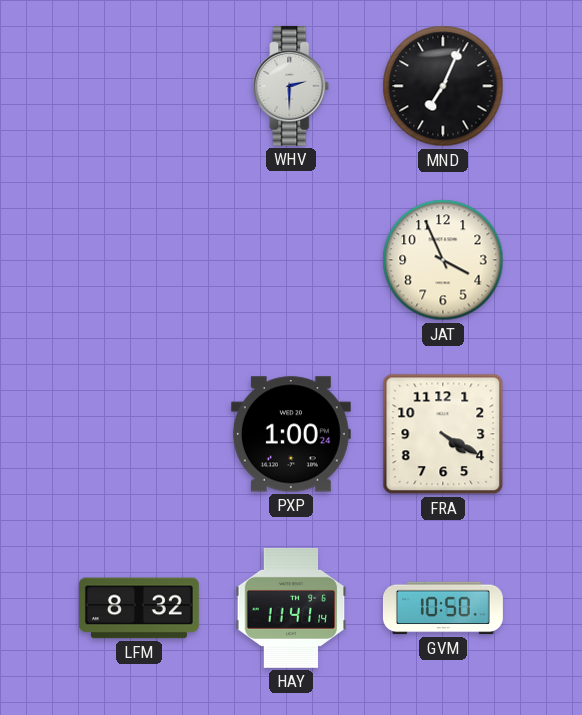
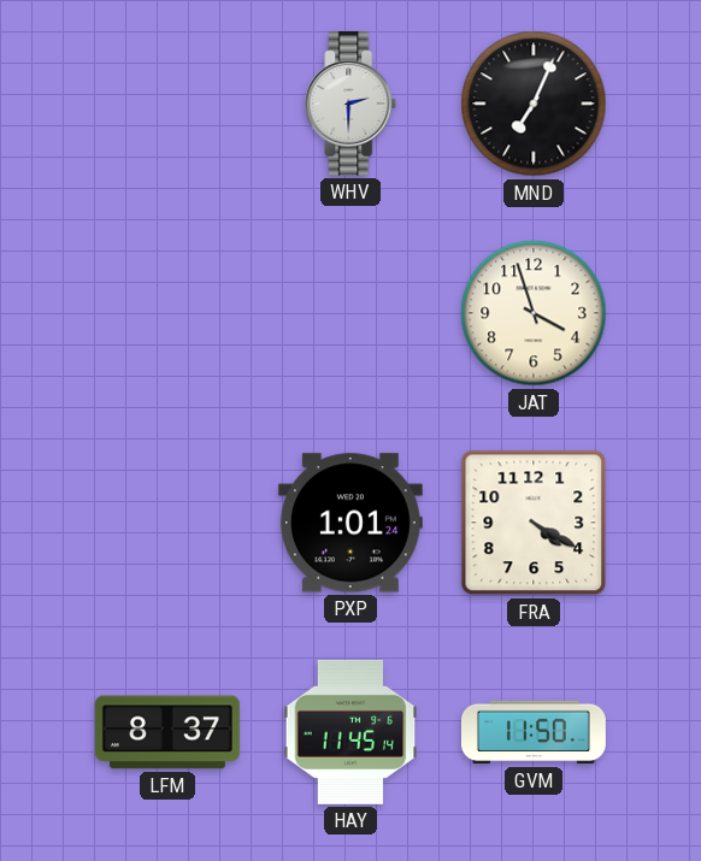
JAT: 3:56 -> 3:57
PXP: 1:00 -> 1:01
LFM: 8:32 -> 8:37
HAY: 11:41 -> 11:45
GVM: 10:50 -> 11:50
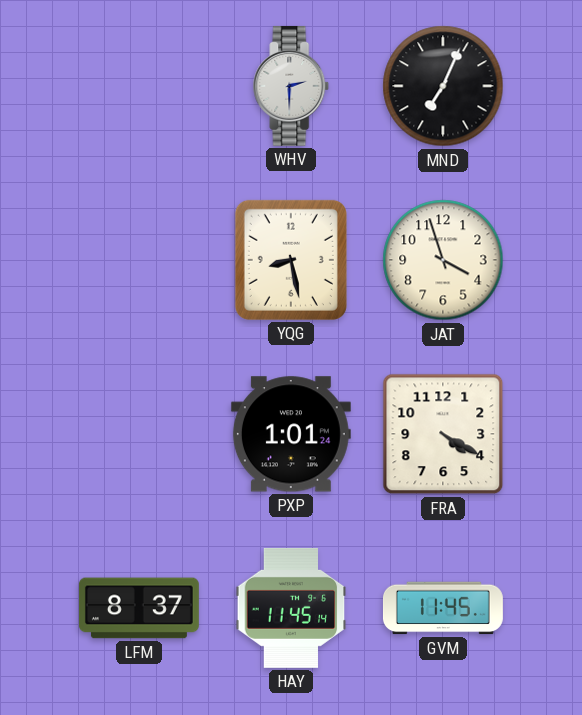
YQG: none -> 8:28
GVM: 11:50 -> 11:45
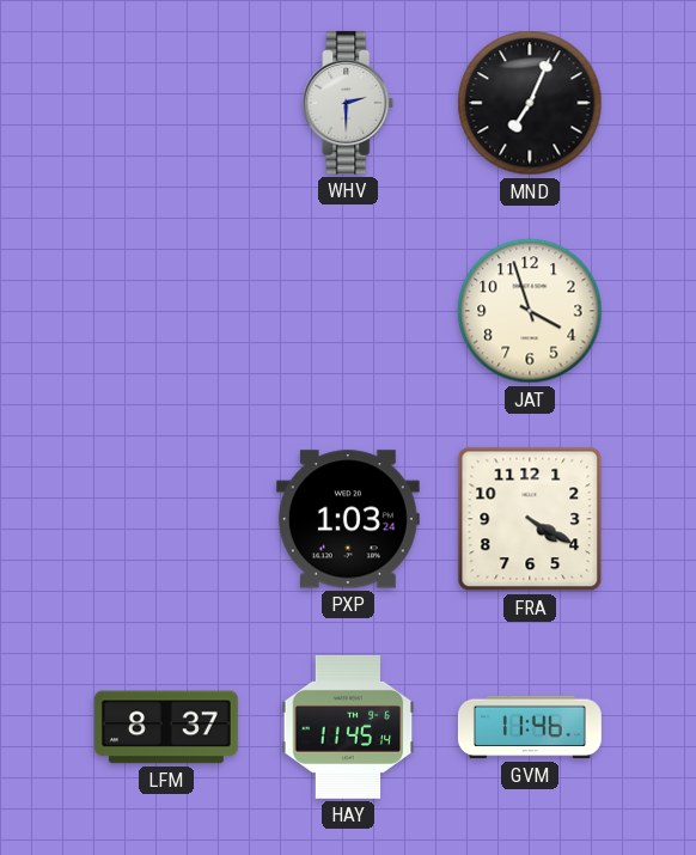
YQG: 8:28 -> none
PXP: 1:01 -> 1:03
GVM: 11:45 -> 11:46
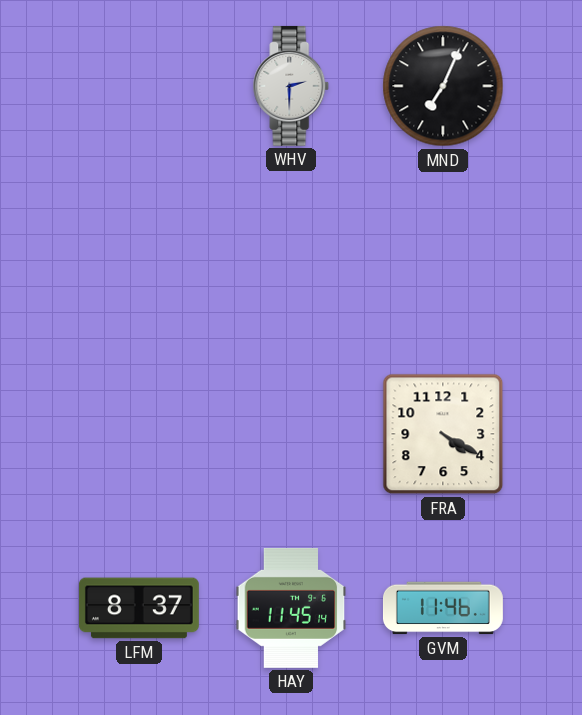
JAT: 3:57 -> none
PXP: 1:03 -> none
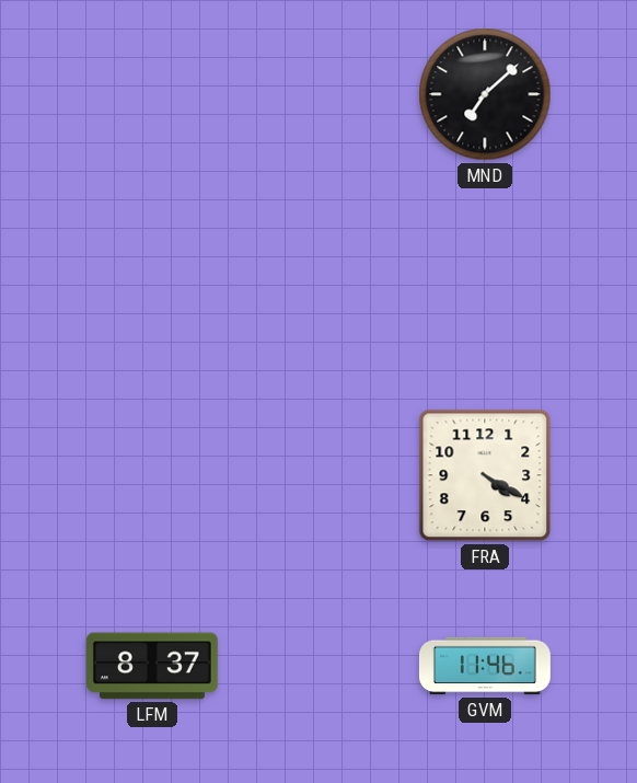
WHV: 2:30 -> none
MND: 7:04 -> 7:08
HAY: 11:45 -> none
